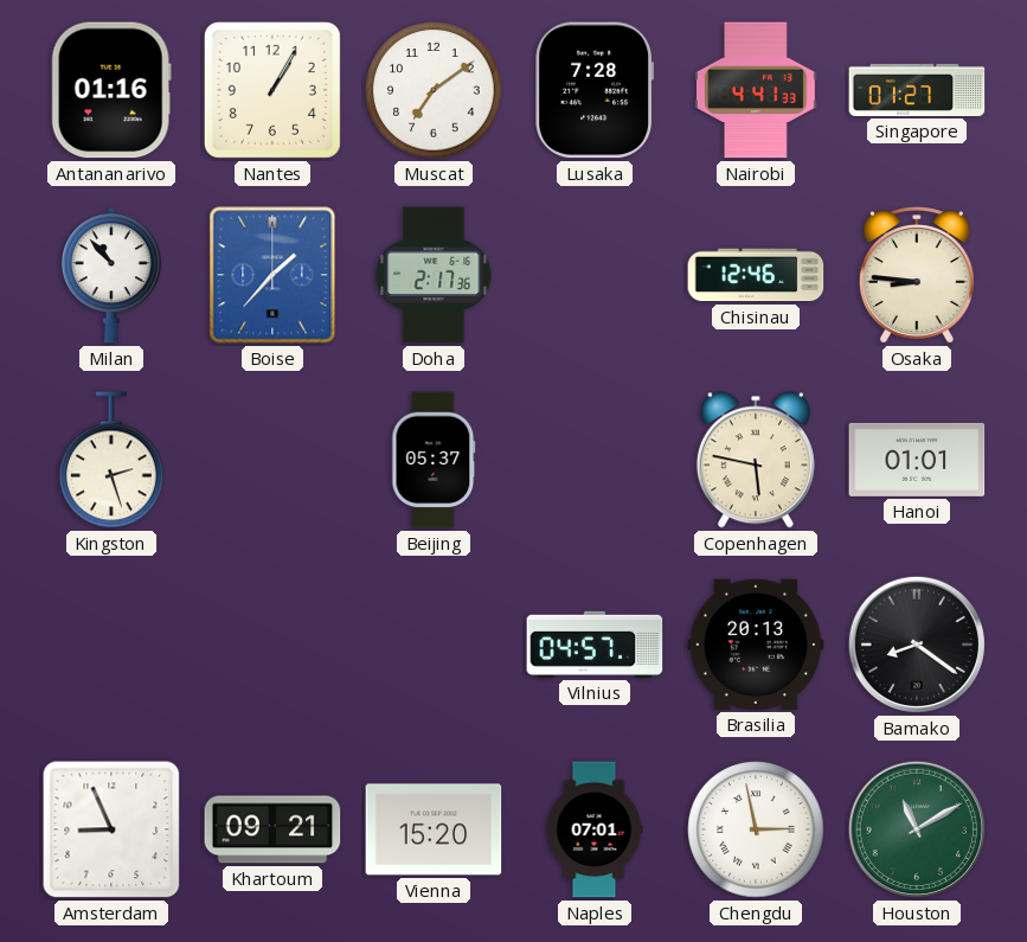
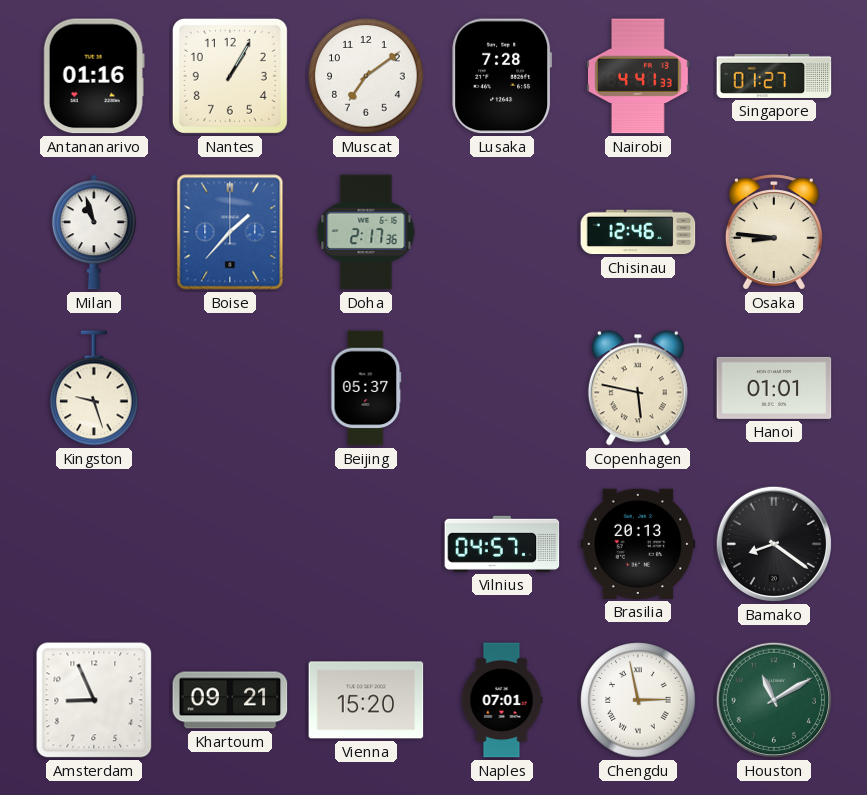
Milan: 10:53 -> 10:57
Kingston: 2:27 -> 9:27
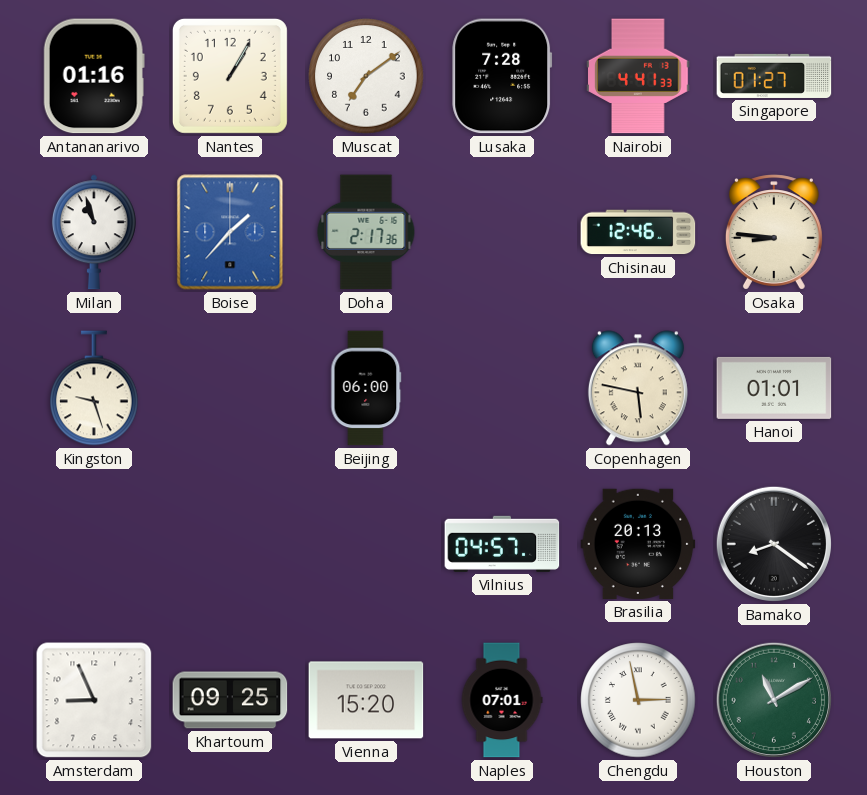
Beijing: 05:37 -> 06:00
Khartoum: 09:21 -> 09:25
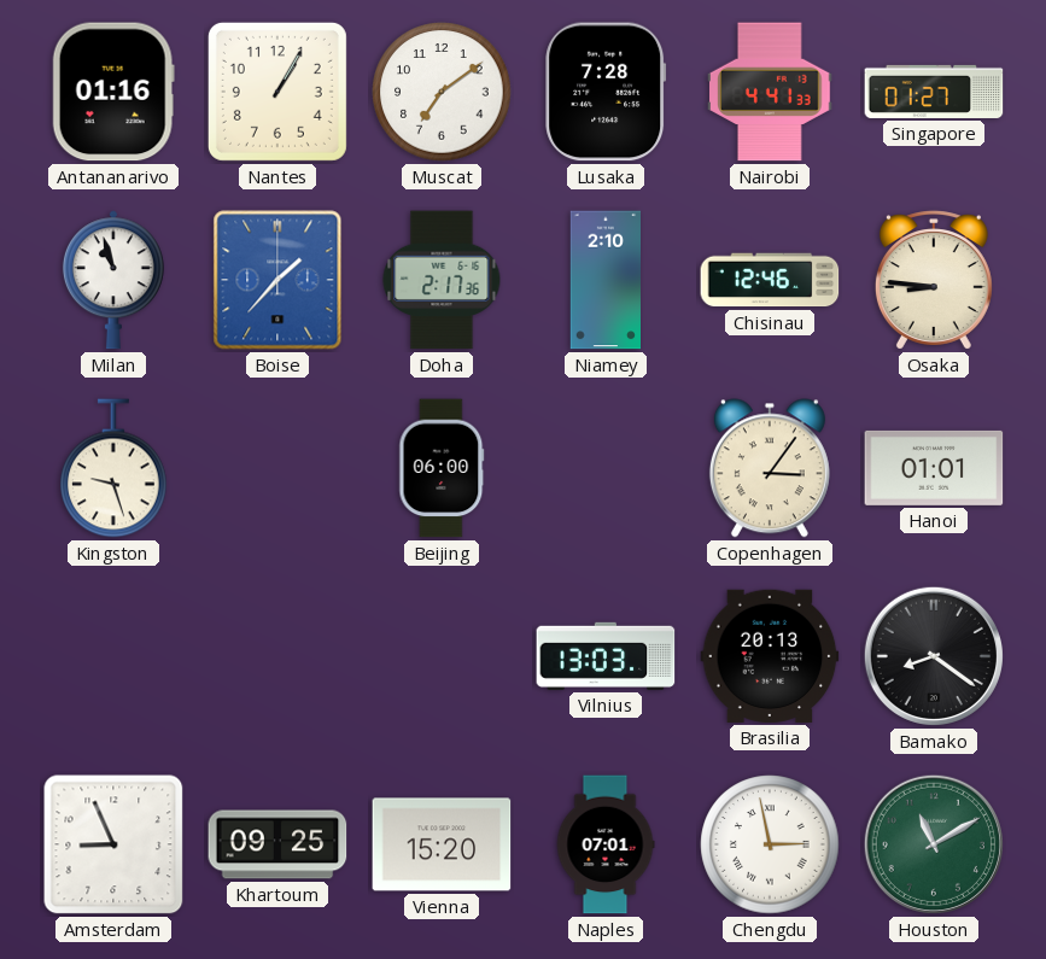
Niamey: none -> 2:10
Copenhagen: 5:47 -> 3:06
Vilnius: 04:57 -> 13:03
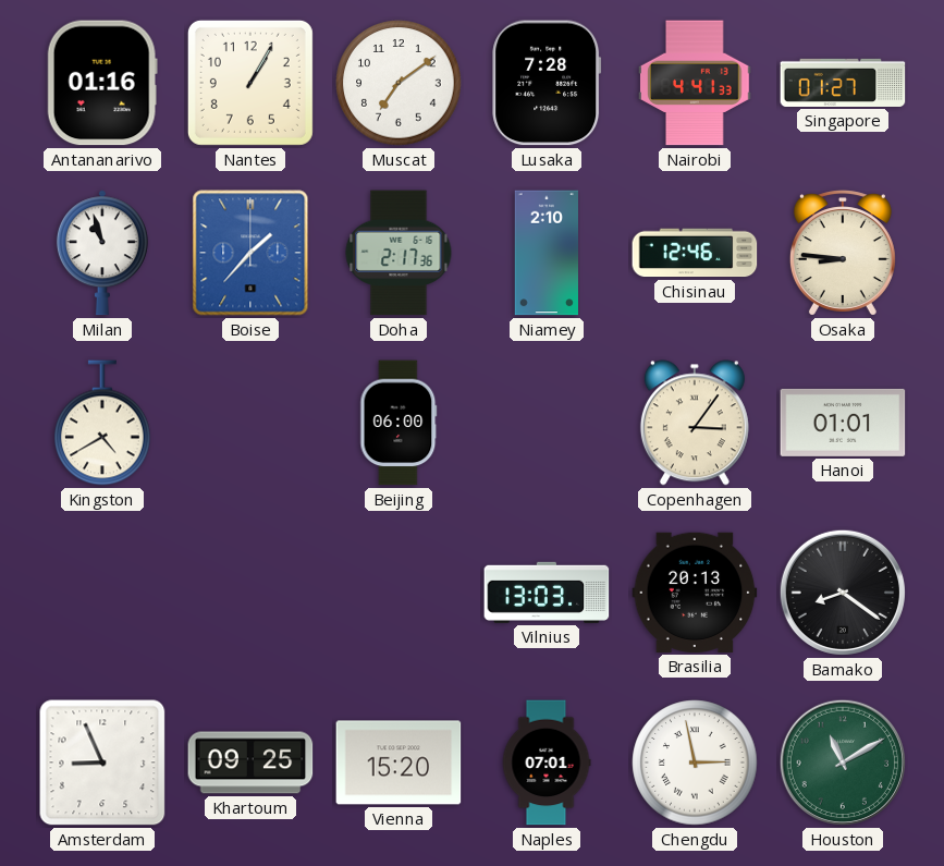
Kingston: 9:27 -> 4:40
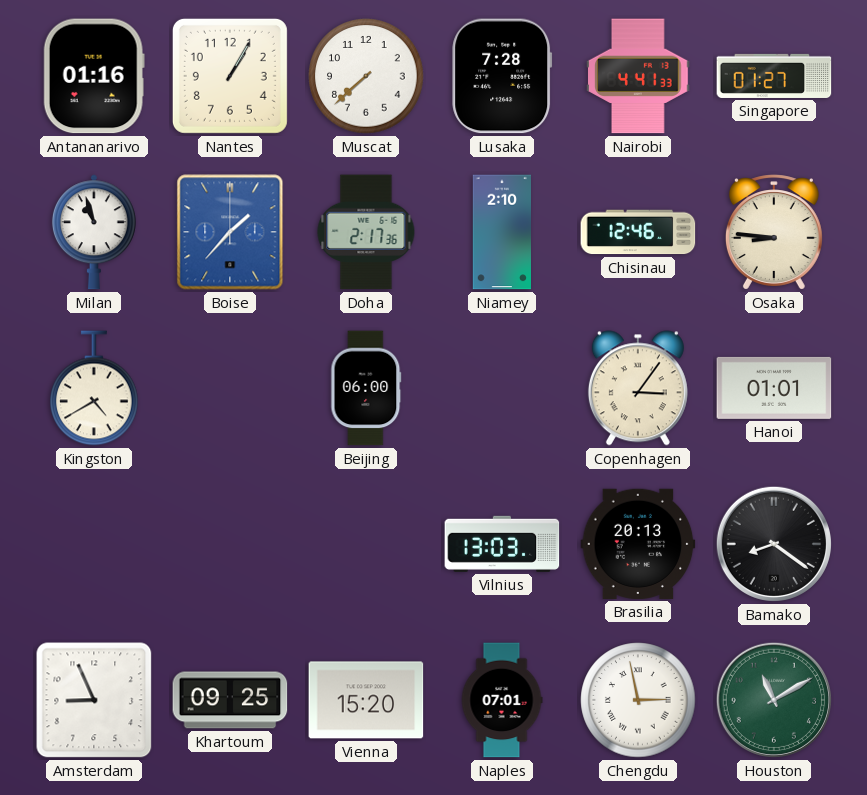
Muscat: 7:09 -> 7:38
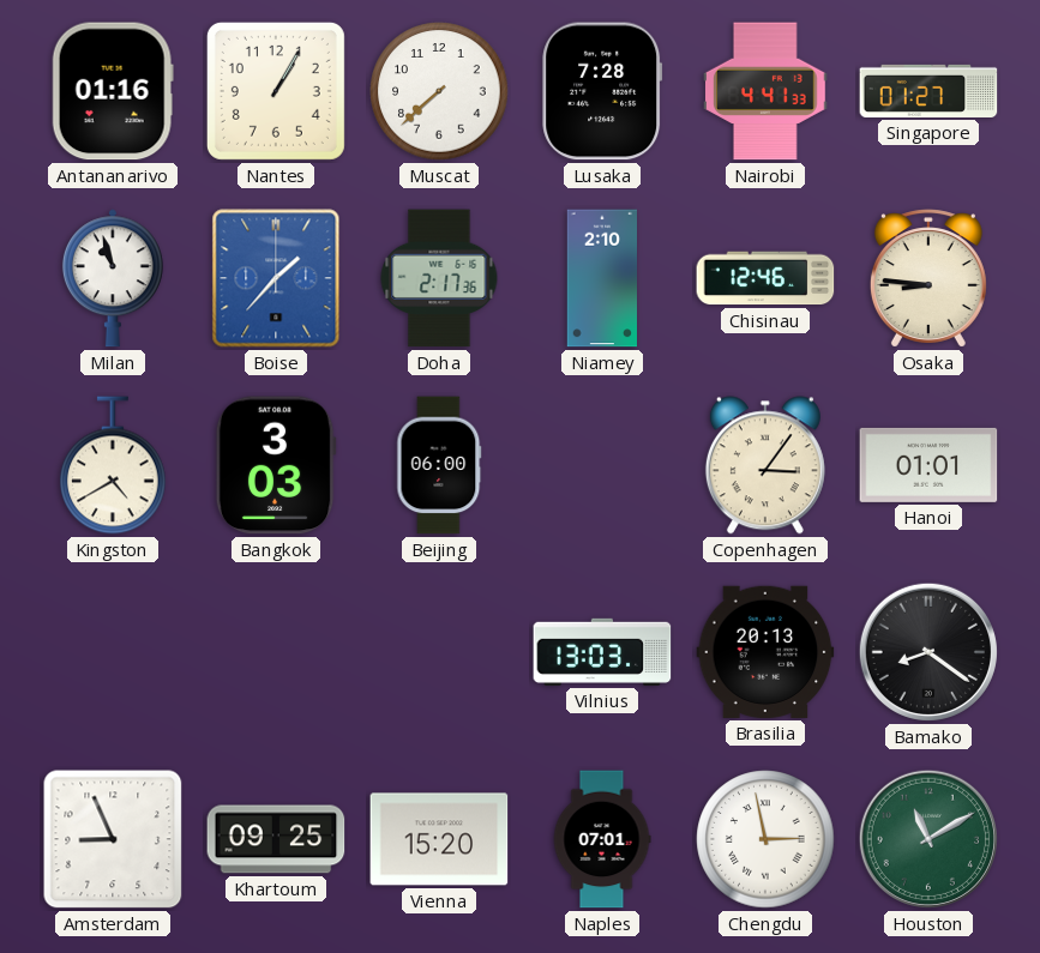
Bangkok: none -> 3:03
